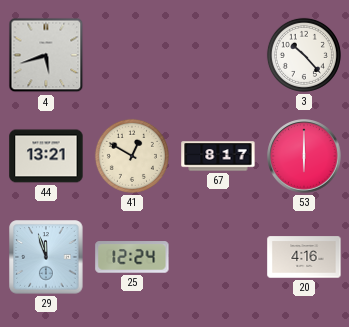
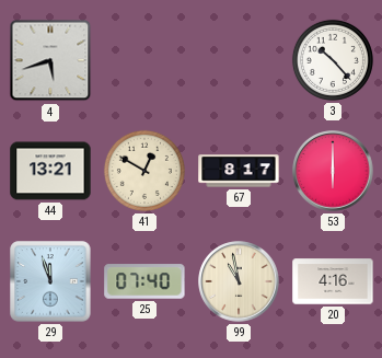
25: 12:24 -> 07:40
99: none -> 10:58
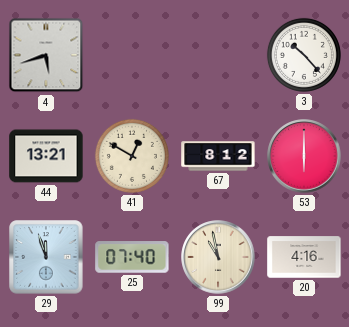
67: 8:17 -> 8:12
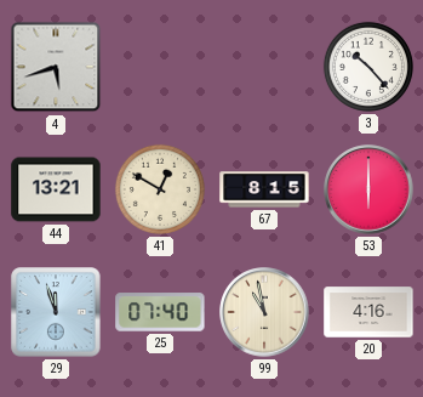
67: 8:12 -> 8:15
